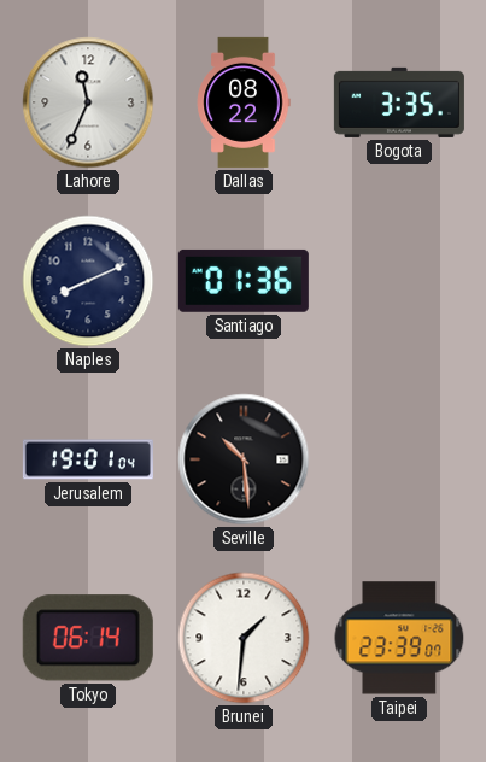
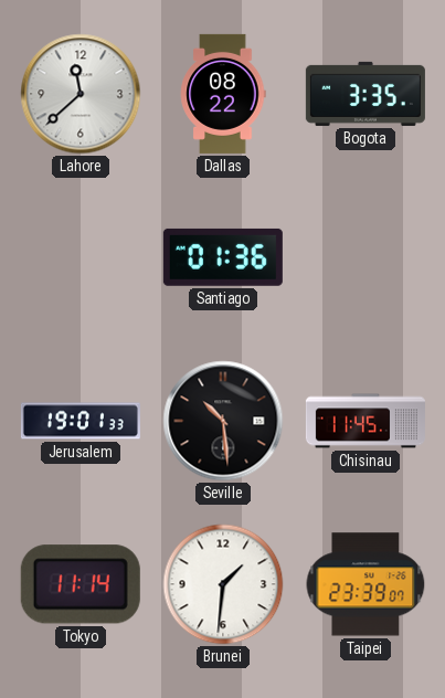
Lahore: 11:34 -> 11:38
Naples: 8:11 -> none
Jerusalem: 19:01:04 -> 19:01:33
Chisinau: none -> 11:45
Tokyo: 06:14 -> 11:14
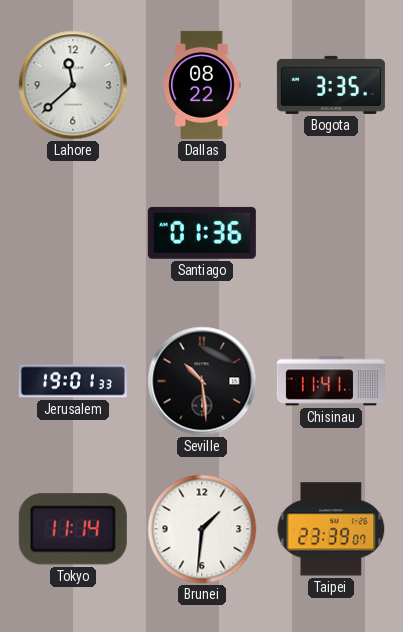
Chisinau: 11:45 -> 11:41
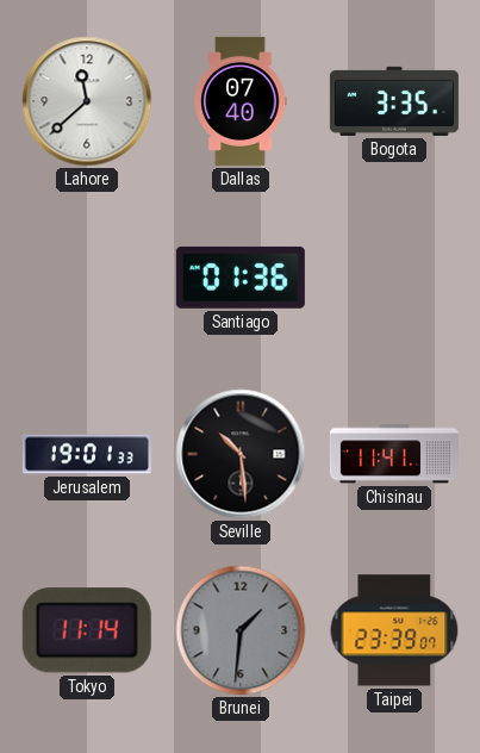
Dallas: 08:22 -> 07:40
Brunei dial: white -> grey
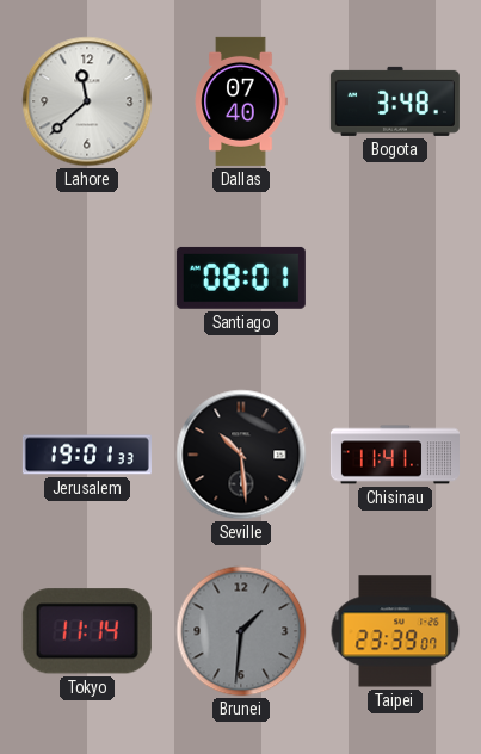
Bogota: 3:35 -> 3:48
Santiago: 01:36 -> 08:01
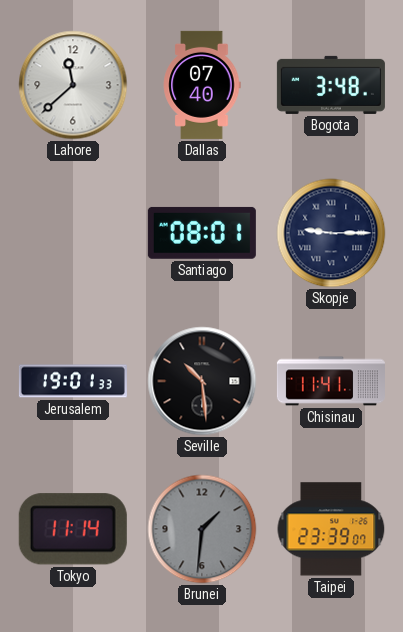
Skopje: none -> 9:15
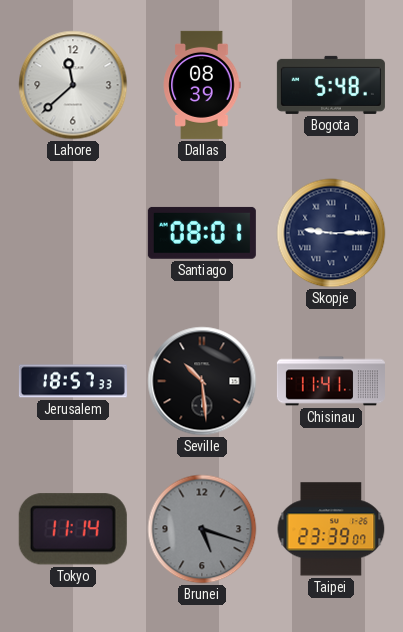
Dallas: 07:40 -> 08:39
Bogota: 3:48 -> 5:48
Jerusalem: 19:01 -> 18:57
Brunei: 1:31 -> 5:18
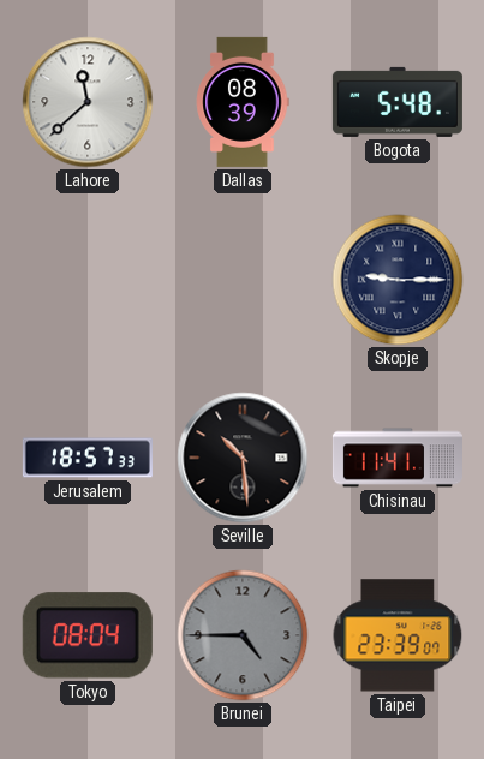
Santiago: 08:01 -> none
Tokyo: 11:14 -> 08:04
Brunei: 5:18 -> 4:45
